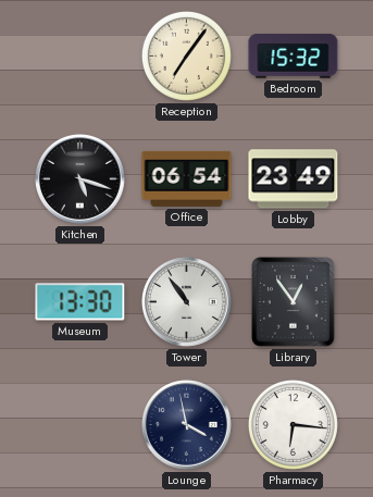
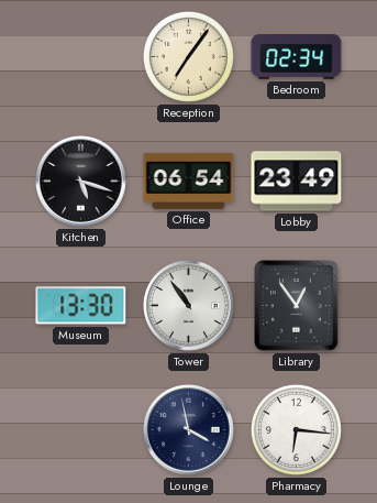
Bedroom: 15:32 -> 02:34
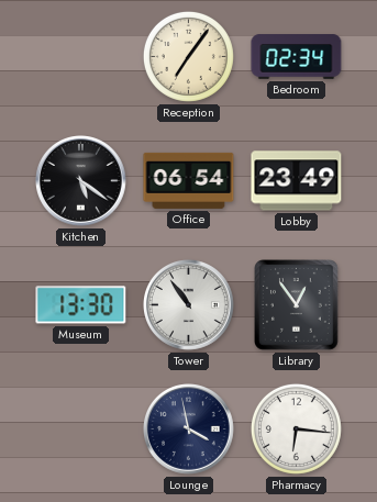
Kitchen: 5:18 -> 5:21
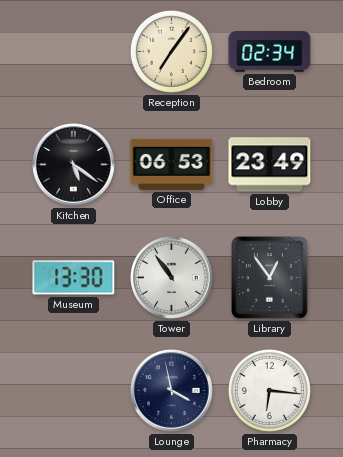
Office: 06:54 -> 06:53
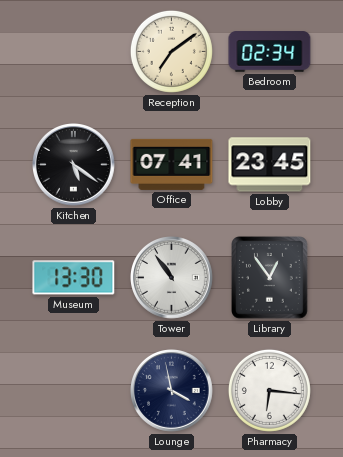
Reception: 7:06 -> 7:09
Office: 06:53 -> 07:41
Lobby: 23:49 -> 23:45
